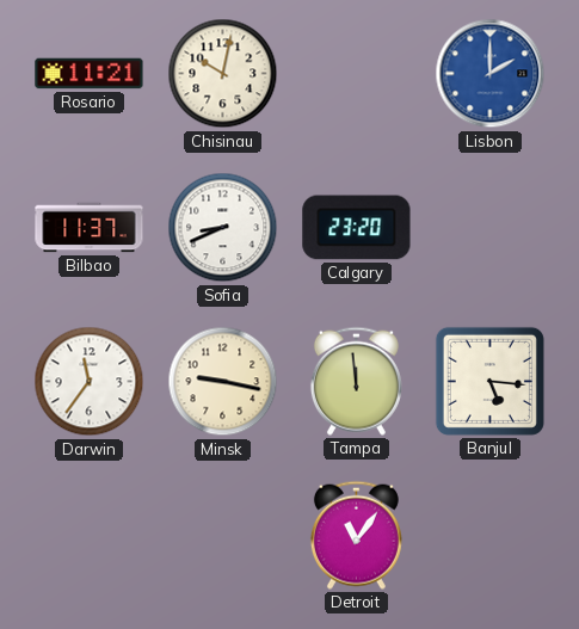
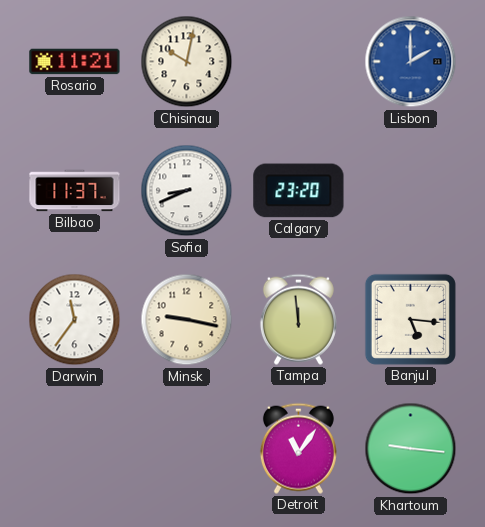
Khartoum: none -> 9:16
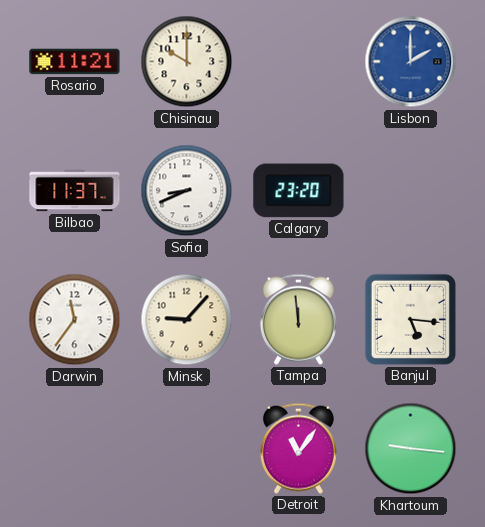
Chisinau: 10:02 -> 10:00
Minsk: 9:17 -> 9:07
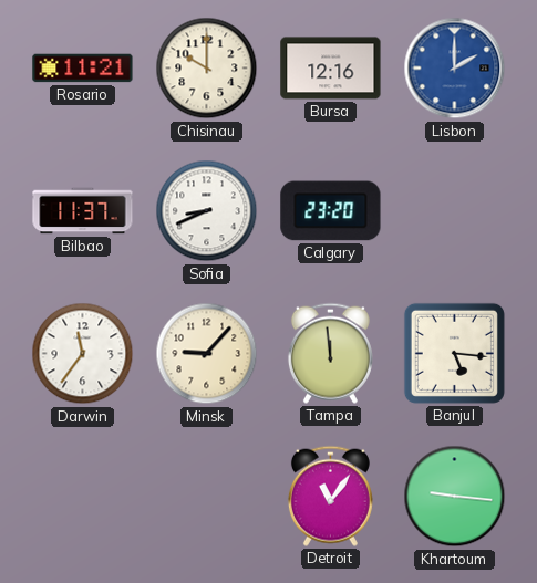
Bursa: none -> 12:16
